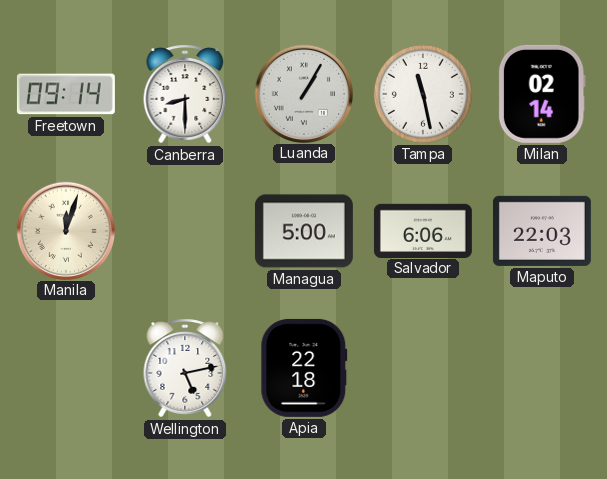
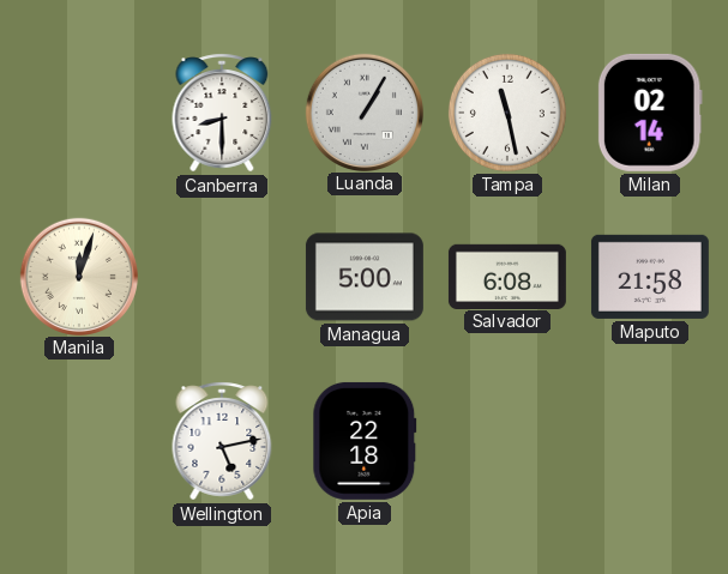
Freetown: 09:14 -> none
Salvador: 6:06 -> 6:08
Maputo: 22:03 -> 21:58
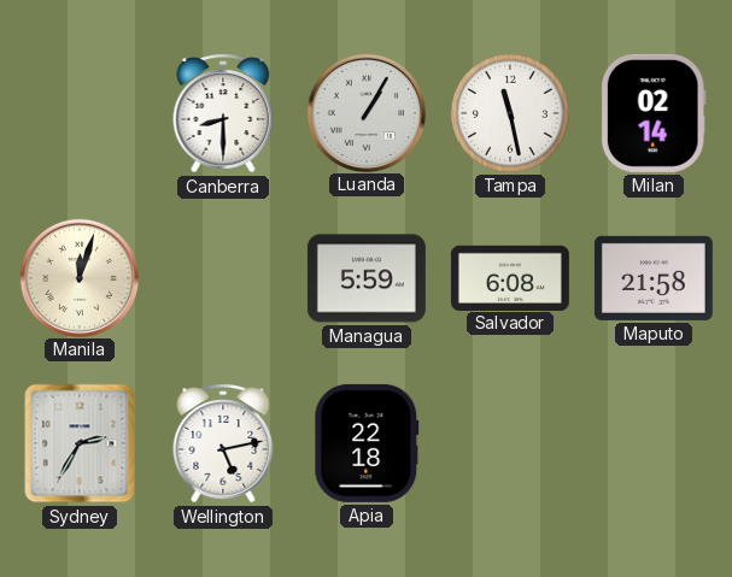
Managua: 5:00 -> 5:59
Sydney: none -> 2:35
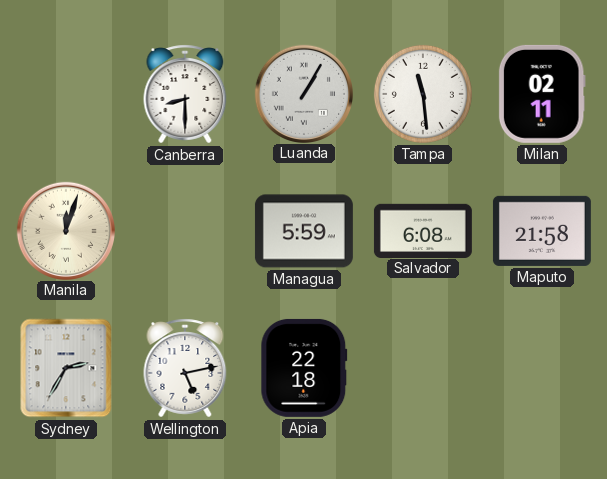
Tampa: 11:28 -> 11:29
Milan: 02:14 -> 02:11
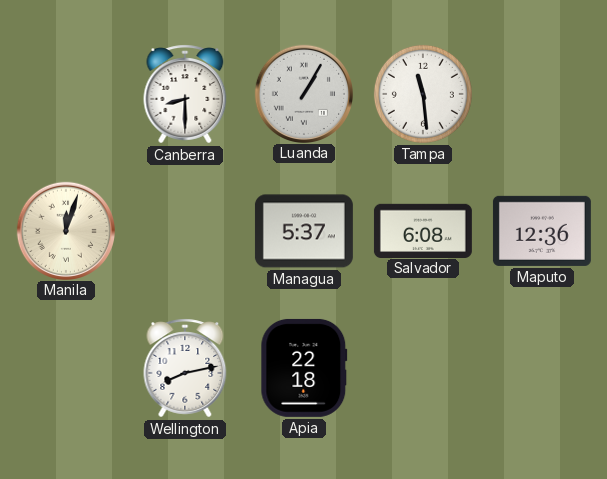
Milan: 02:11 -> none
Managua: 5:59 -> 5:37
Maputo: 21:58 -> 12:36
Sydney: 2:35 -> none
Wellington: 5:13 -> 8:13
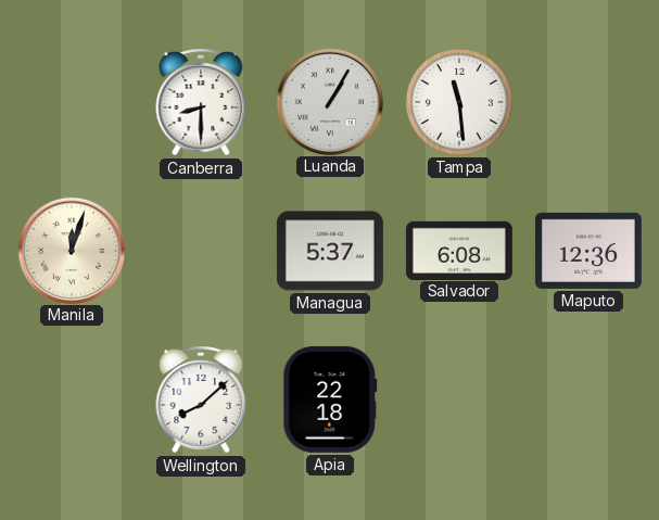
Wellington: 8:13 -> 8:08
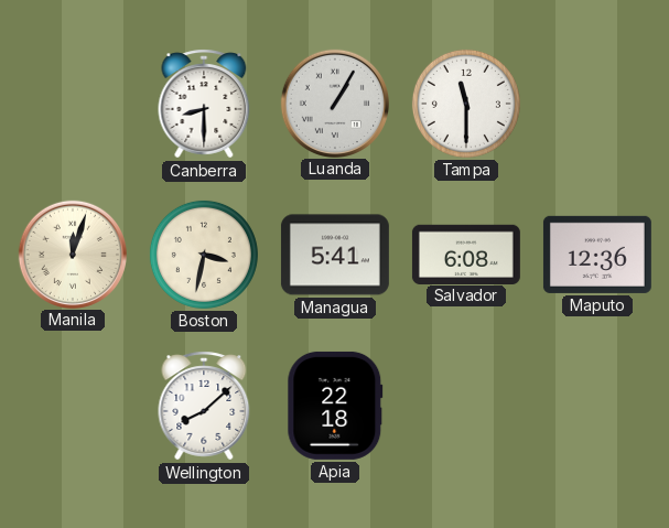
Tampa: 11:29 -> 11:30
Boston: none -> 3:32
Managua: 5:37 -> 5:41
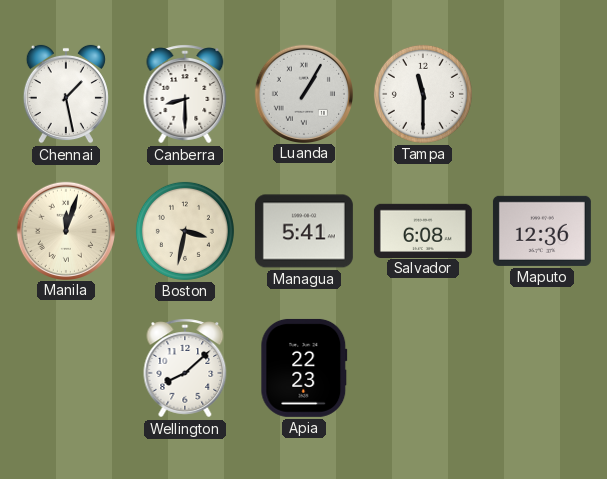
Chennai: none -> 1:28
Apia: 22:18 -> 22:23
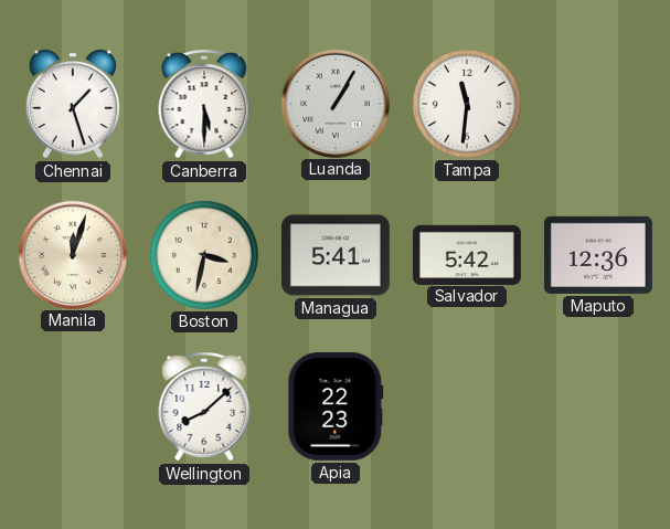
Chennai: 1:28 -> 1:27
Canberra: 8:30 -> 5:30
Tampa: 11:30 -> 11:31
Salvador: 6:08 -> 5:42
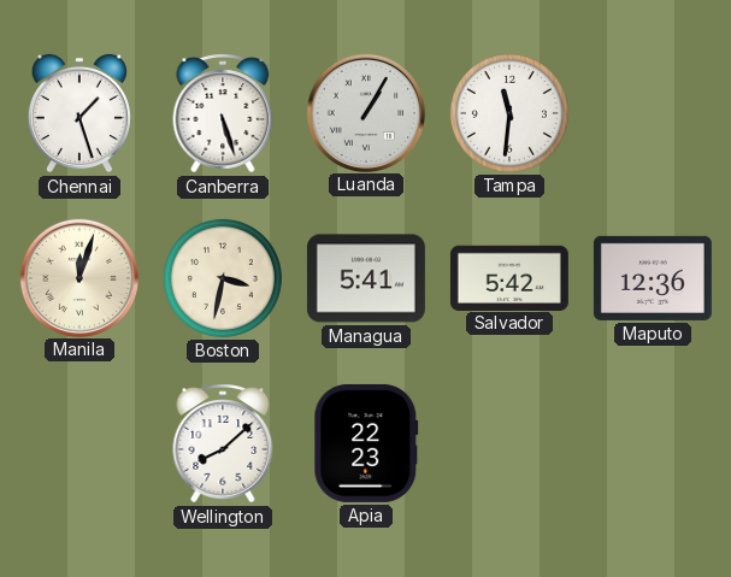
Canberra: 5:30 -> 5:27
